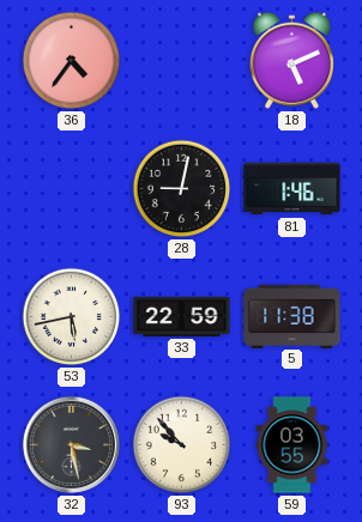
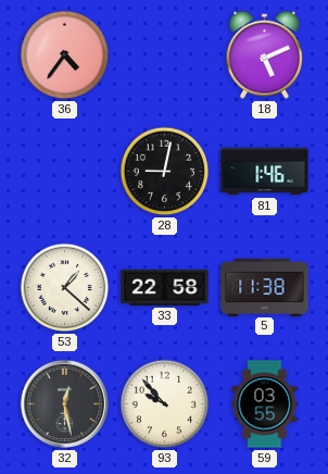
53: 5:43 -> 1:22
33: 22:59 -> 22:58
32: 3:28 -> 12:28
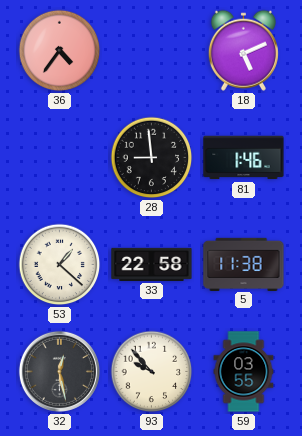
28: 9:02 -> 8:59
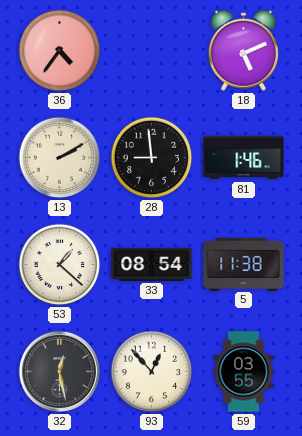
13: none -> 2:10
33: 22:58 -> 08:54
93: 9:53 -> 12:53
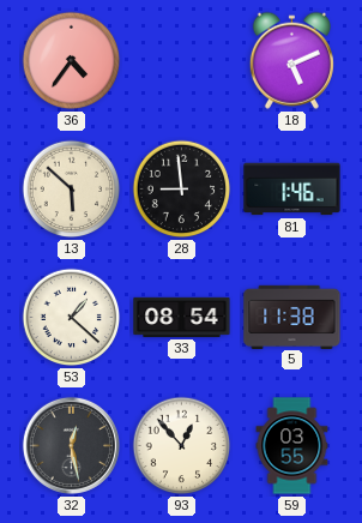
13: 2:10 -> 5:52
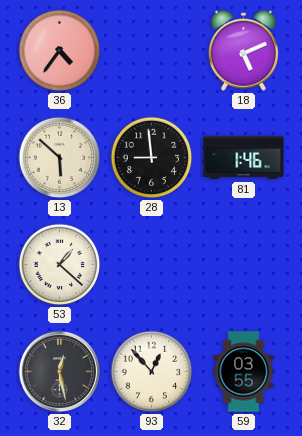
33: 08:54 -> none
5: 11:38 -> none
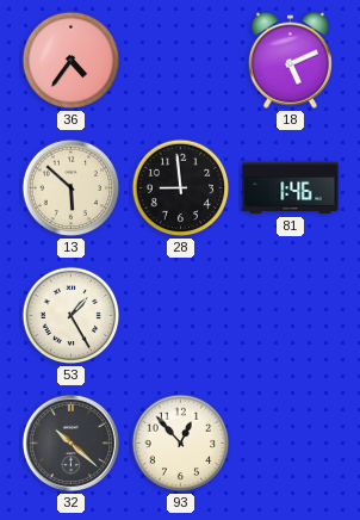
53: 1:22 -> 1:25
32: 12:28 -> 10:22
59: 03:55 -> none
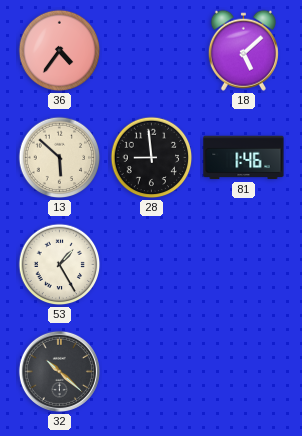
18: 5:11 -> 5:08
93: 12:53 -> none
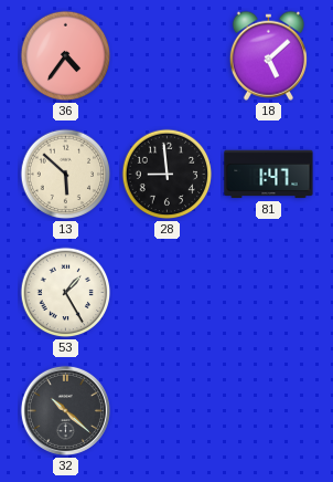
81: 1:46 -> 1:47
